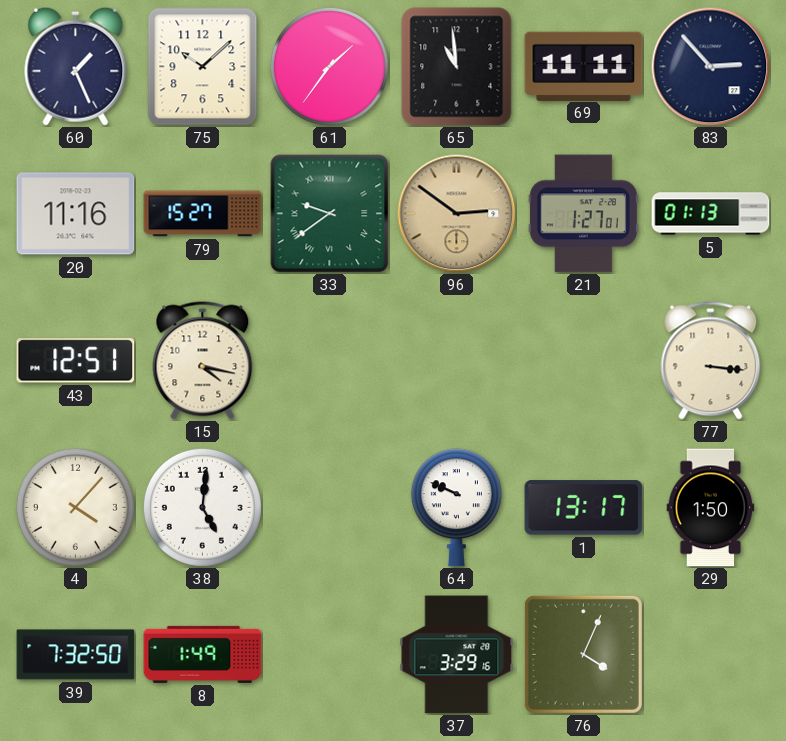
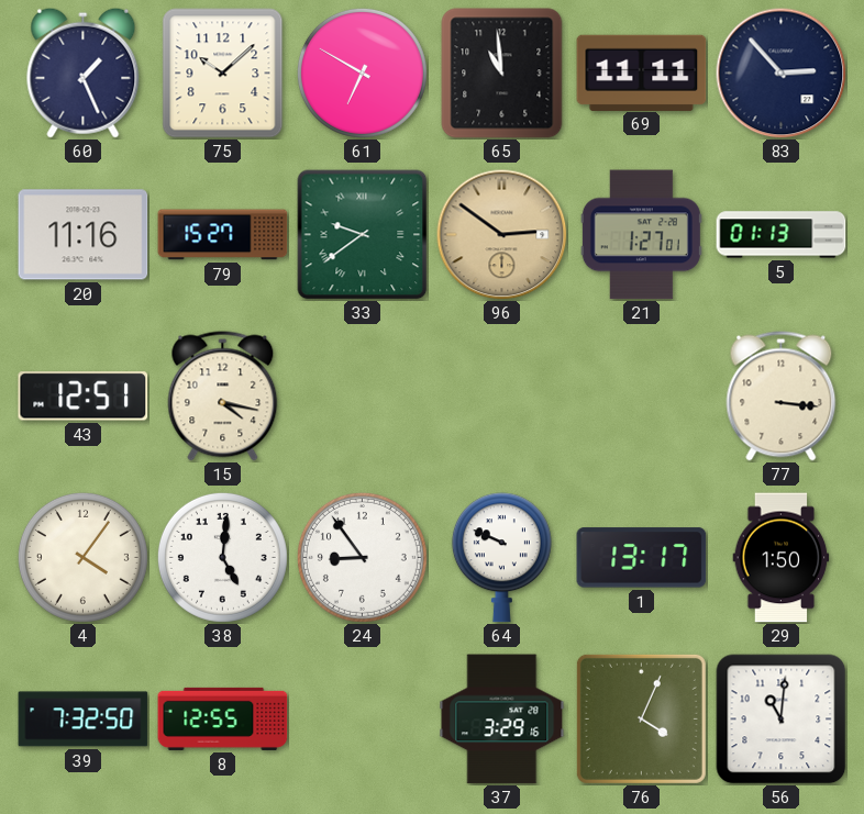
61: 1:36 -> 6:50
4: 4:07 -> 4:06
24: none -> 8:54
8: 1:49 -> 12:55
56: none -> 11:01
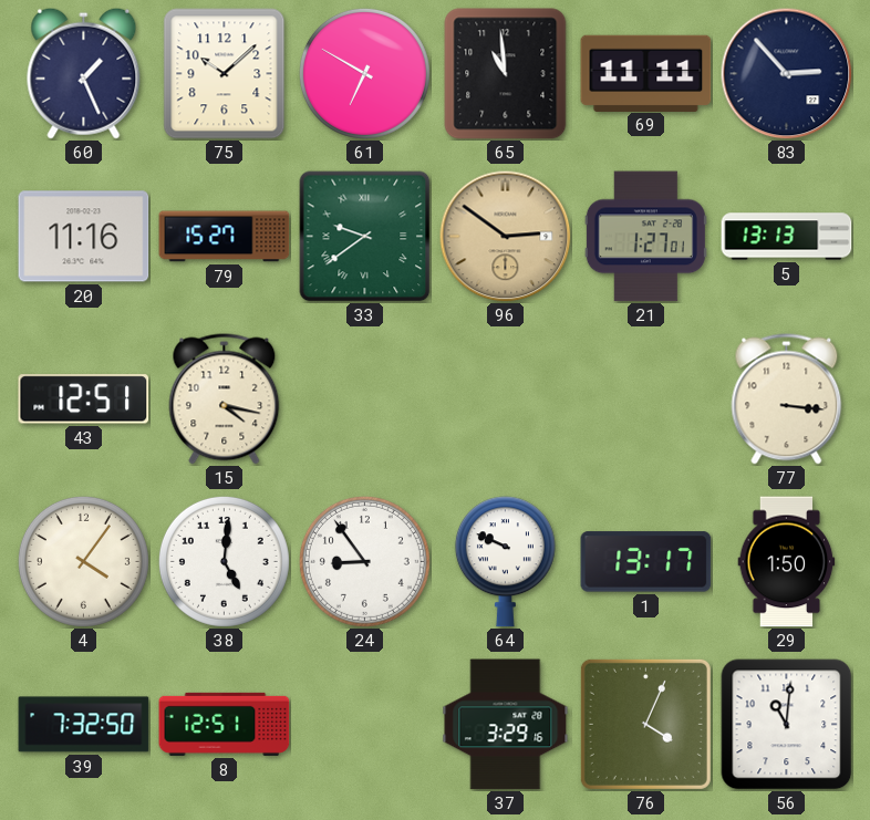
5: 01:13 -> 13:13
8: 12:55 -> 12:51
